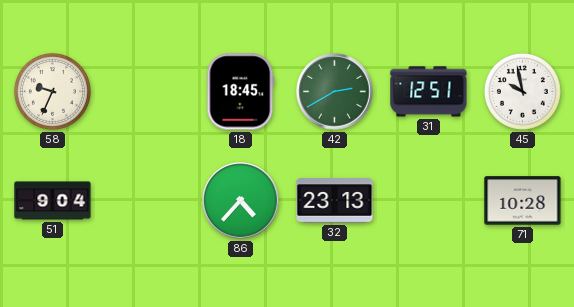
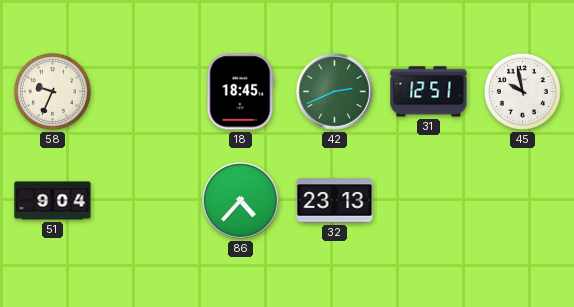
42: 2:40 -> 2:41
71: 10:28 -> none
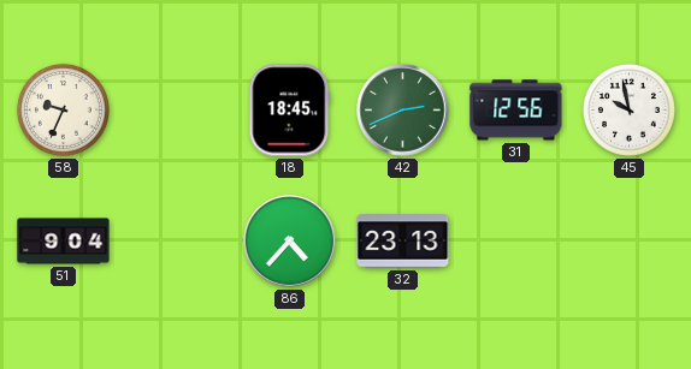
31: 12:51 -> 12:56
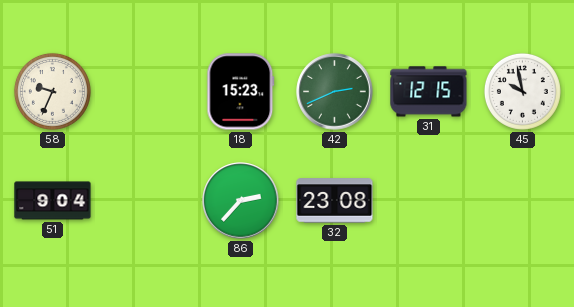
18: 18:45 -> 15:23
31: 12:56 -> 12:15
86: 4:37 -> 2:37
32: 23:13 -> 23:08
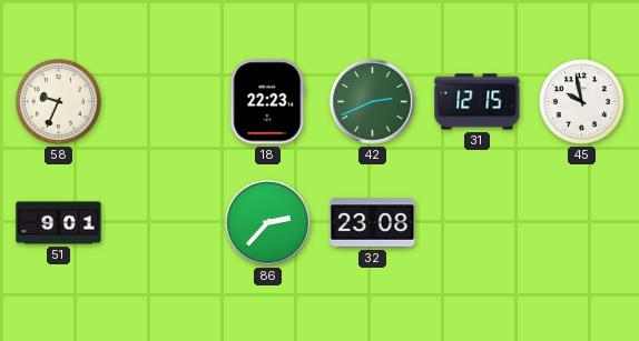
18: 15:23 -> 22:23
51: 9:04 -> 9:01
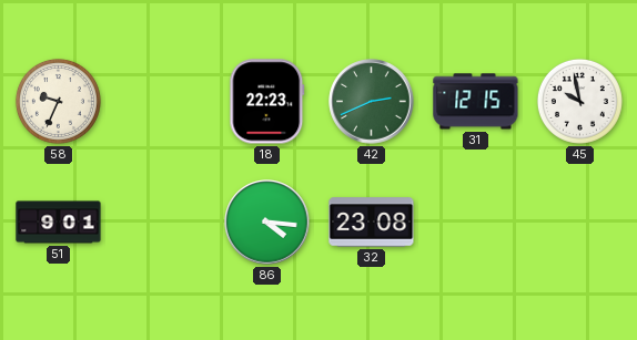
86: 2:37 -> 4:16
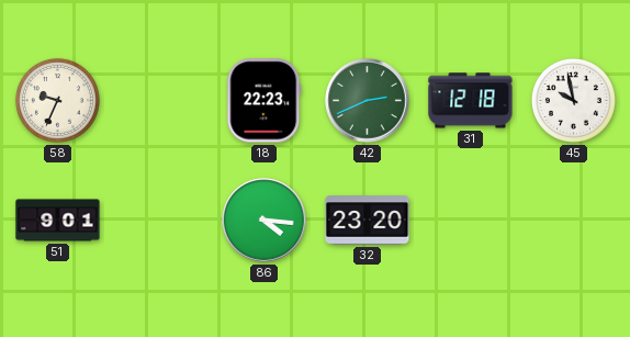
31: 12:15 -> 12:18
32: 23:08 -> 23:20
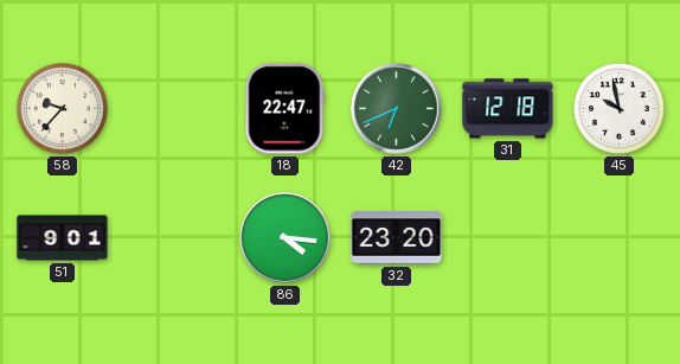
58: 9:34 -> 9:37
18: 22:23 -> 22:47
42: 2:41 -> 6:41
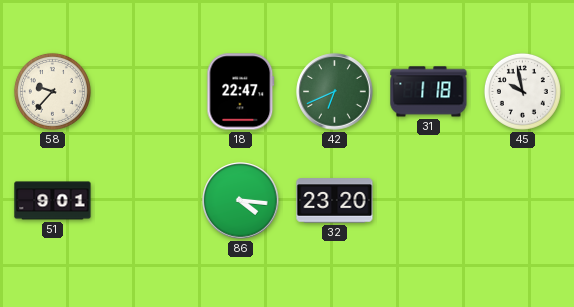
31: 12:18 -> 1:18
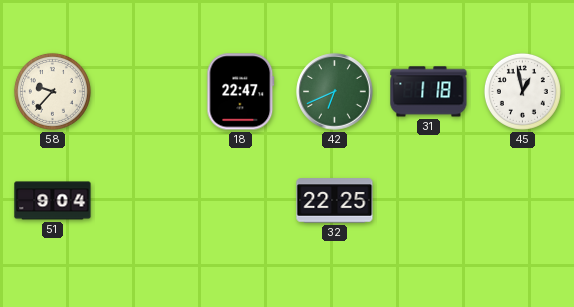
45: 9:58 -> 12:58
51: 9:01 -> 9:04
86: 4:16 -> none
32: 23:20 -> 22:25
